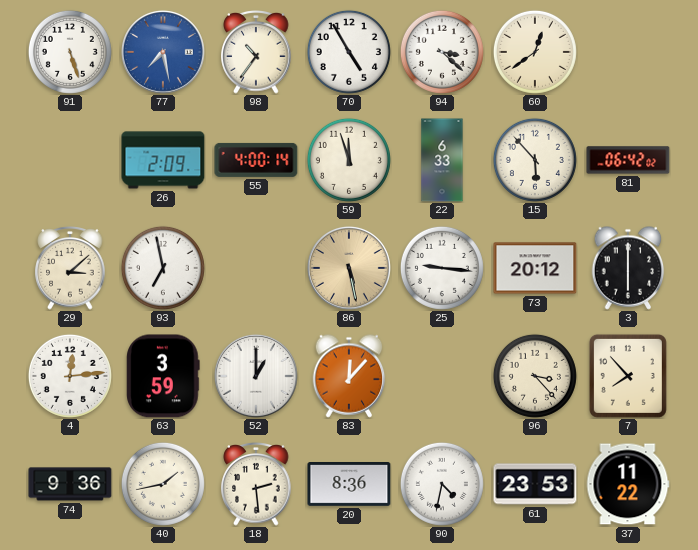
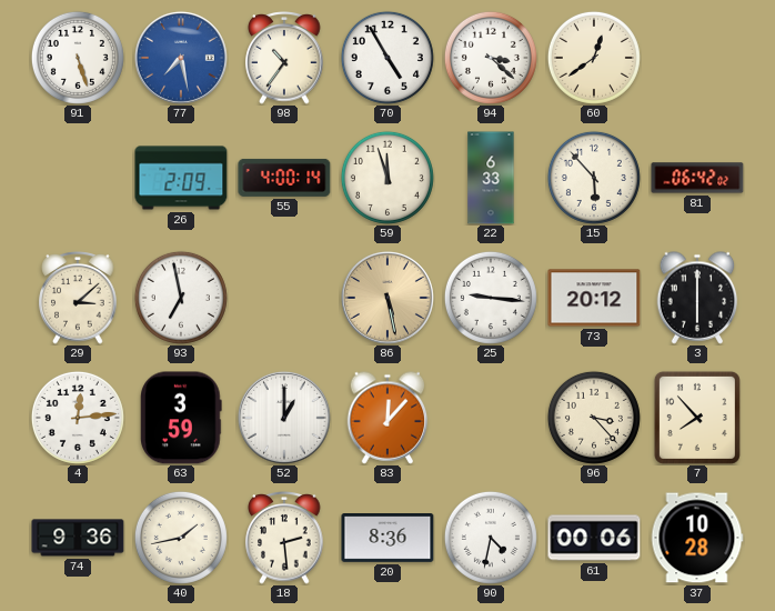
61: 23:53 -> 00:06
37: 11:22 -> 10:28
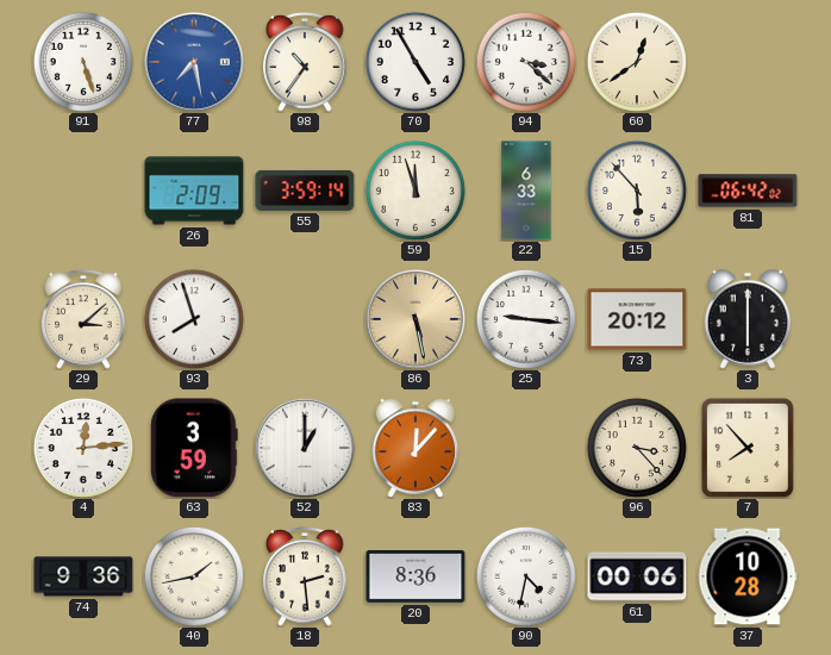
55: 4:00 -> 3:59
93: 6:58 -> 7:57
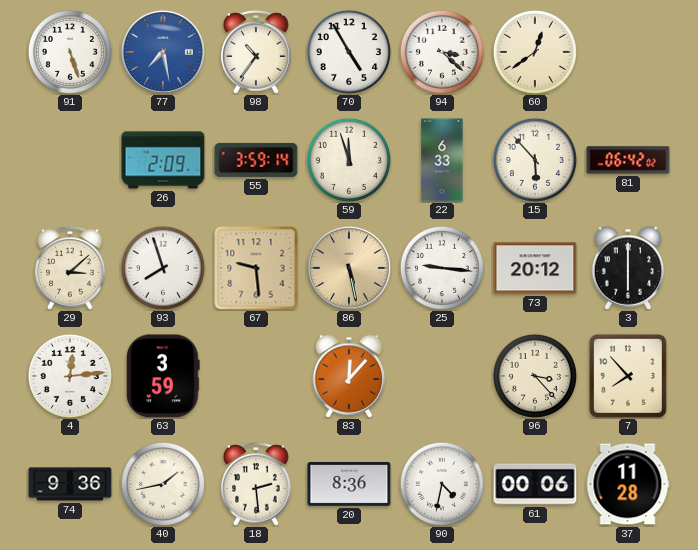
67: none -> 9:29
52: 1:00 -> none
37: 10:28 -> 11:28
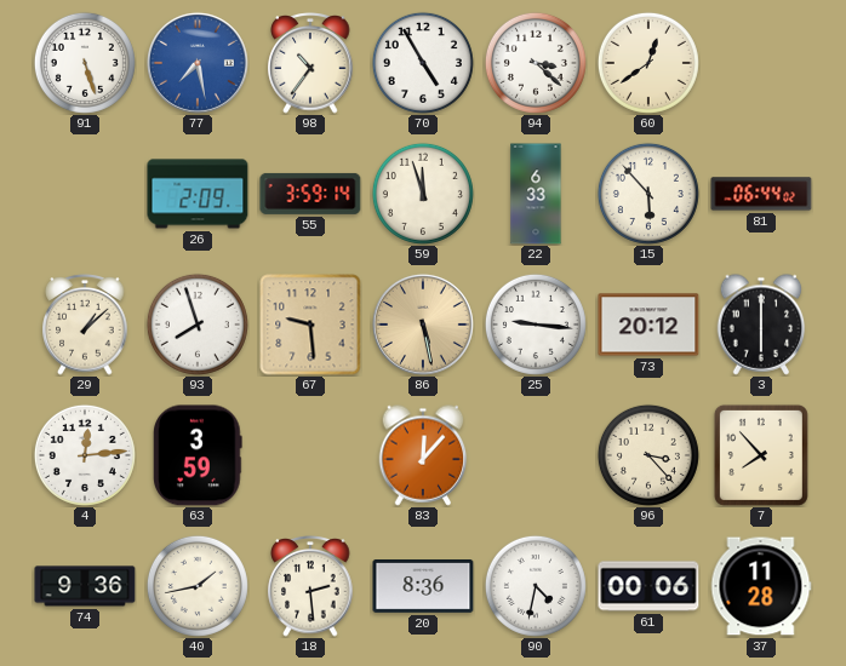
81: 06:42 -> 06:44
29: 3:08 -> 1:08
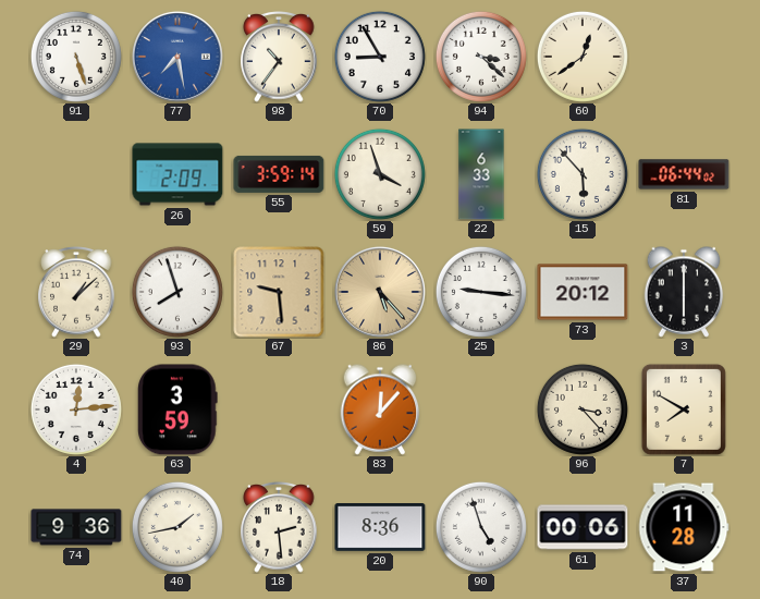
70: 4:55 -> 8:55
59: 11:57 -> 3:57
86: 5:28 -> 5:23
7: 7:53 -> 7:50
90: 4:32 -> 4:57
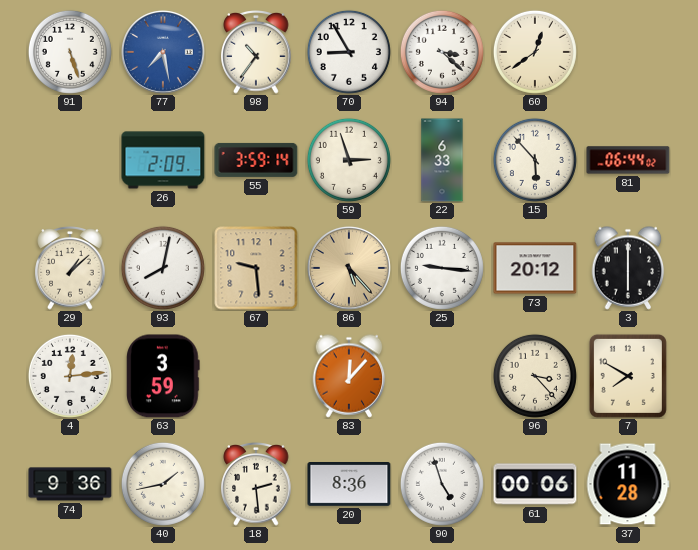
59: 3:57 -> 2:57
93: 7:57 -> 8:02
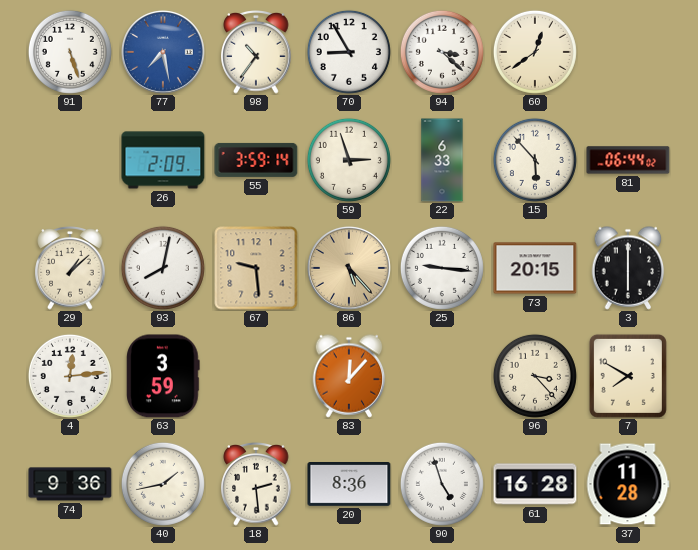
73: 20:12 -> 20:15
61: 00:06 -> 16:28
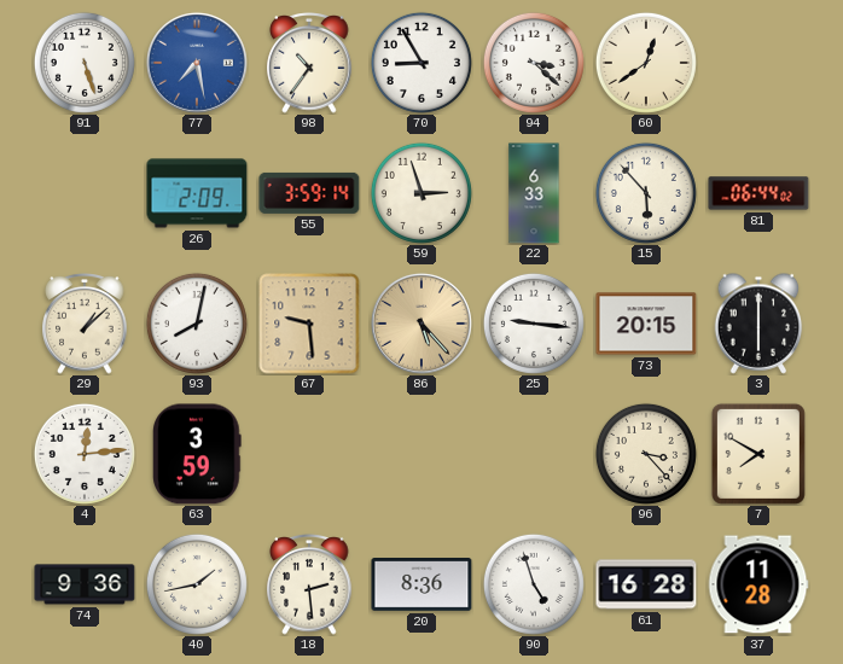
83: 12:07 -> none
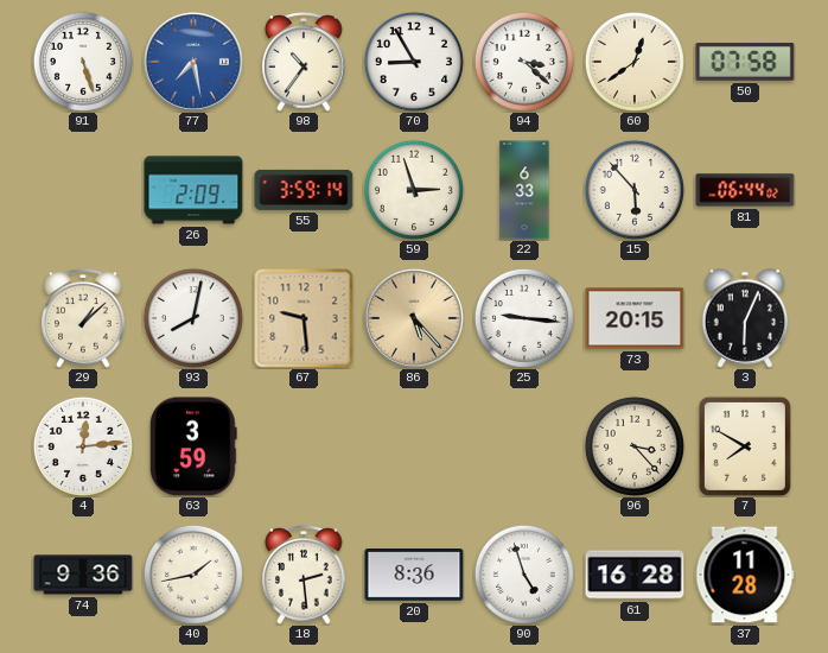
50: none -> 07:58
3: 6:00 -> 6:04
